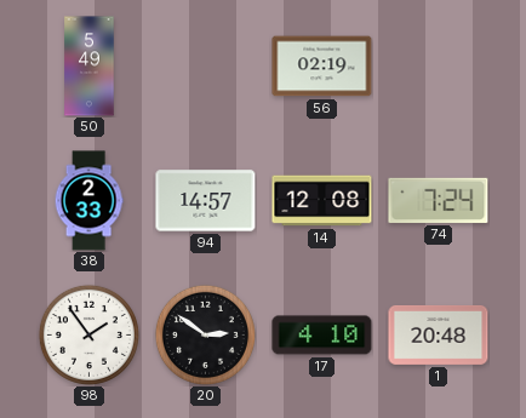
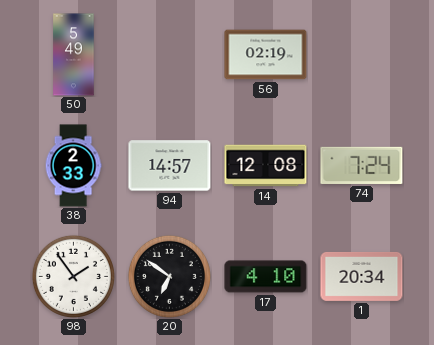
20: 2:51 -> 6:51
1: 20:48 -> 20:34
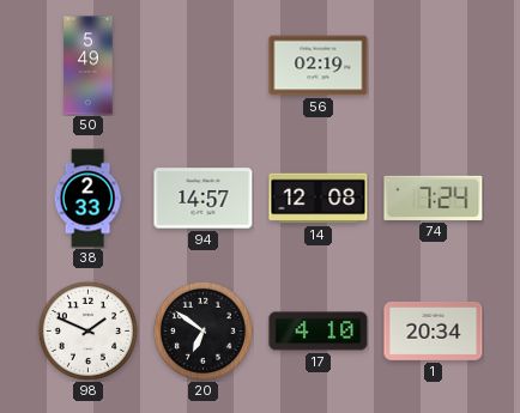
98: 1:54 -> 1:49
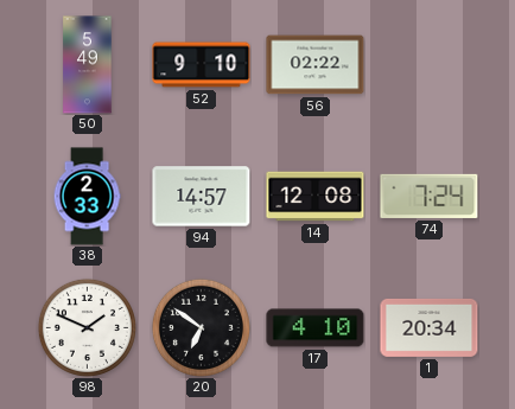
52: none -> 9:10
56: 02:19 -> 02:22
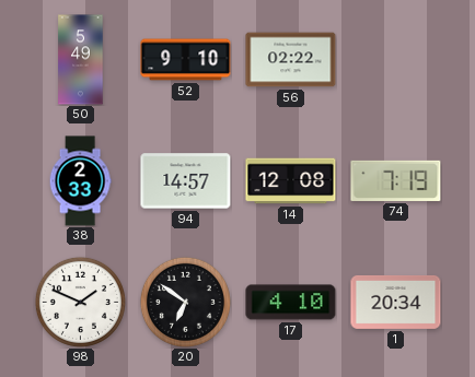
74: 7:24 -> 7:19
